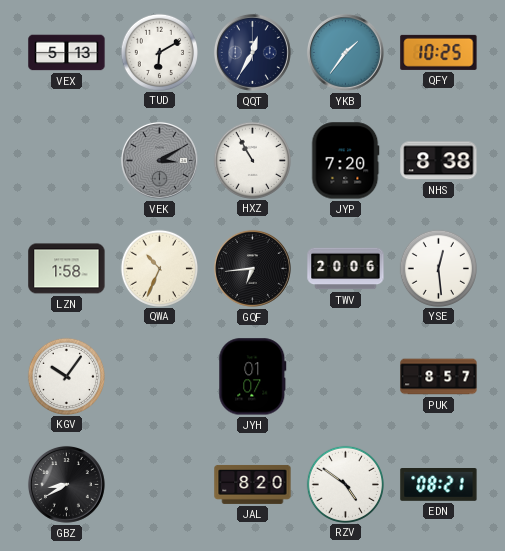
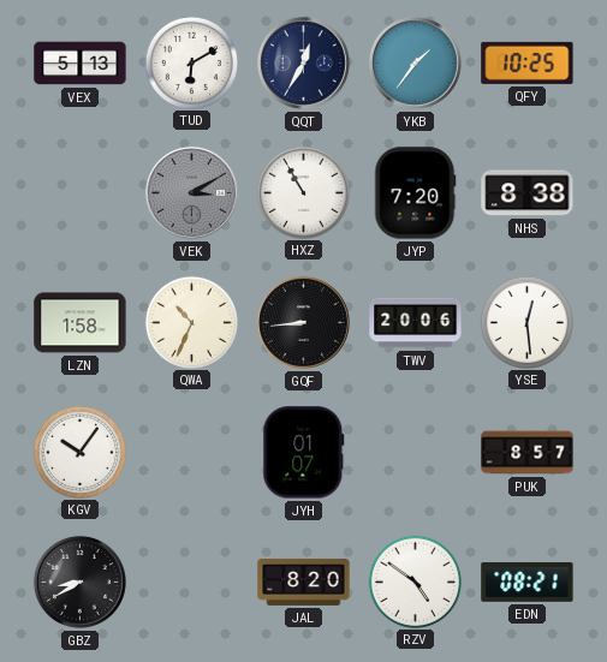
GQF: 6:44 -> 8:44
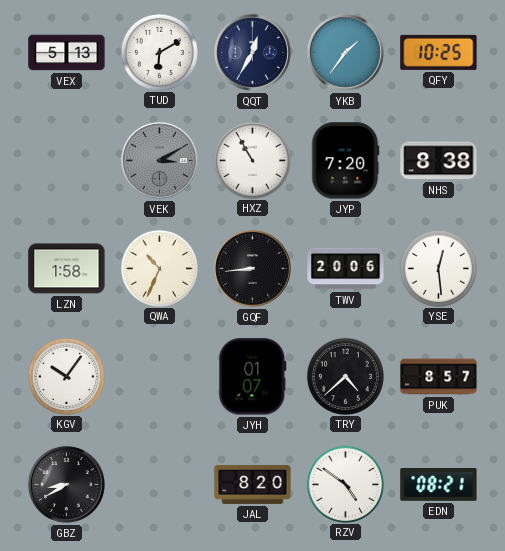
TRY: none -> 4:38
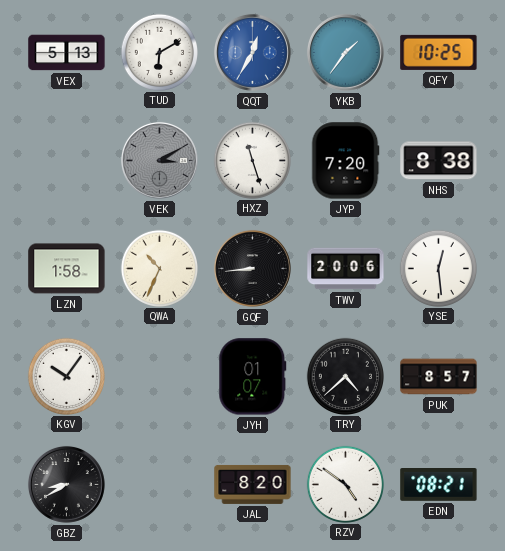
QQT dial: navy -> blue
HXZ: 10:55 -> 11:27
